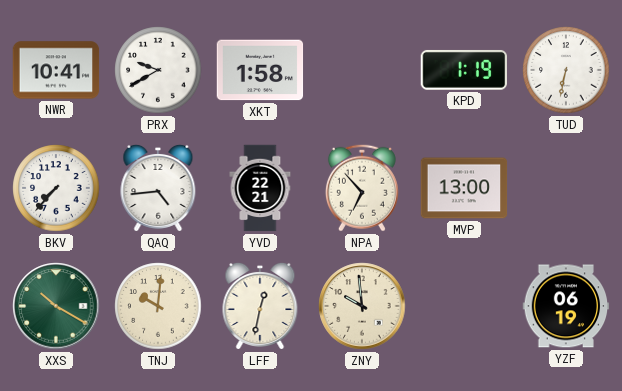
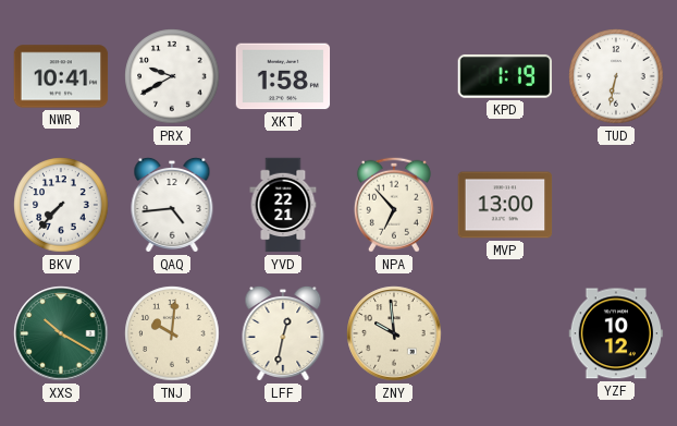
YZF: 06:19 -> 10:12
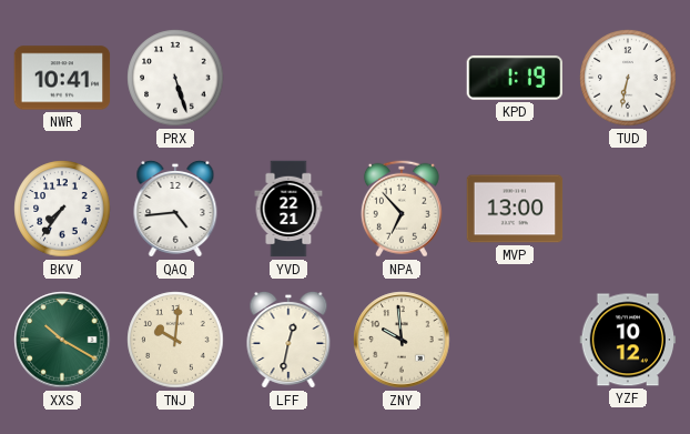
PRX: 9:40 -> 5:27
XKT: 1:58 -> none
BKV: 7:37 -> 7:36
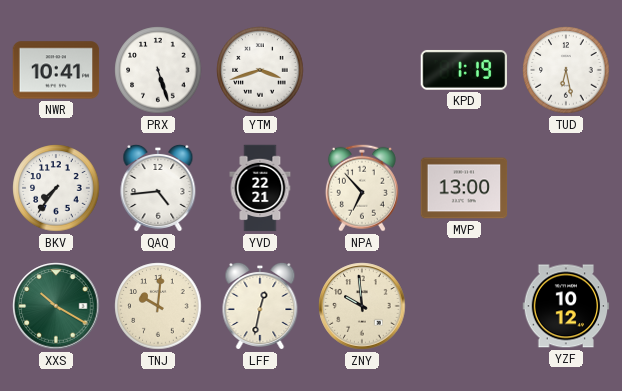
YTM: none -> 3:42
TUD: 6:32 -> 6:28
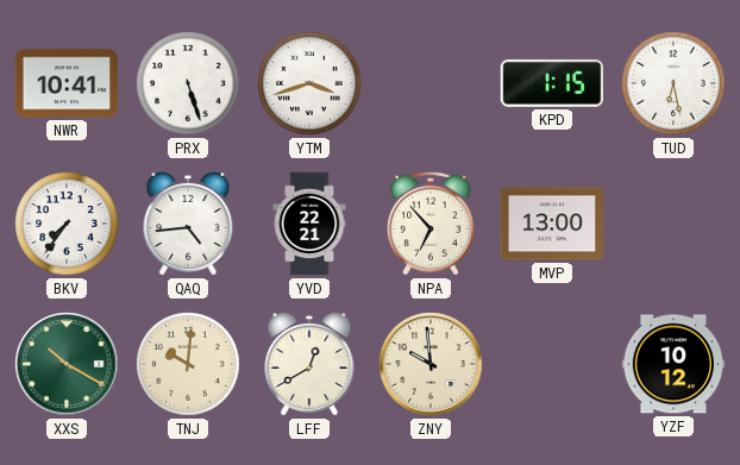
KPD: 1:19 -> 1:15
LFF: 12:32 -> 12:40
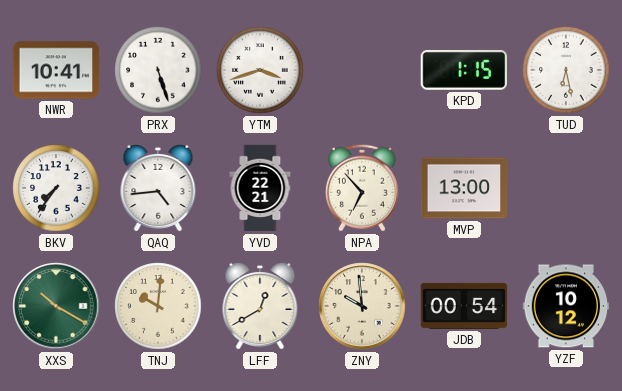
JDB: none -> 00:54
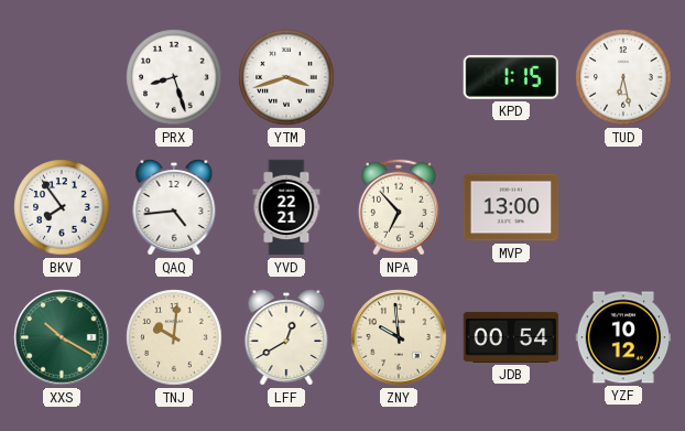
NWR: 10:41 -> none
PRX: 5:27 -> 8:27
BKV: 7:36 -> 7:54
